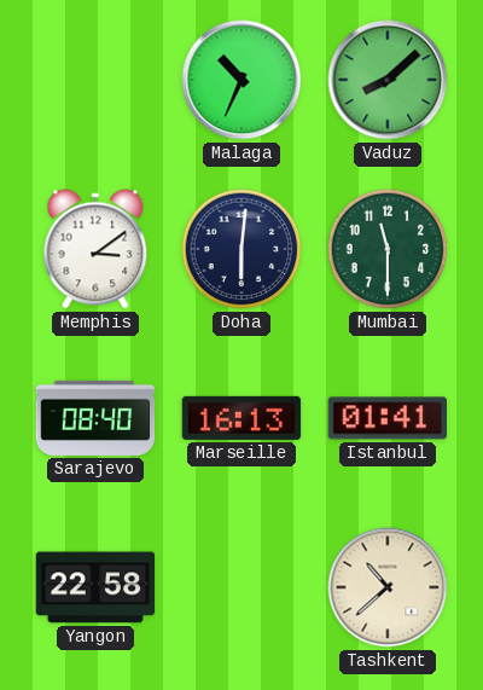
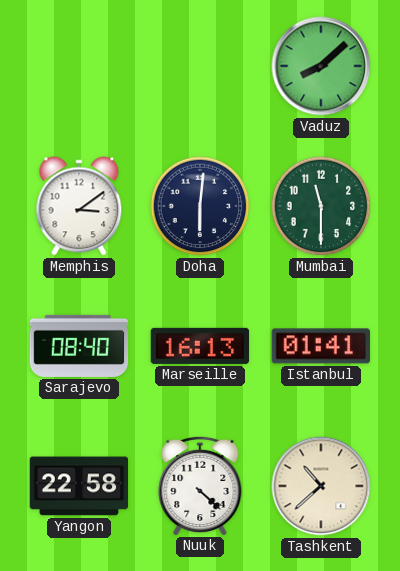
Malaga: 10:34 -> none
Nuuk: none -> 4:22
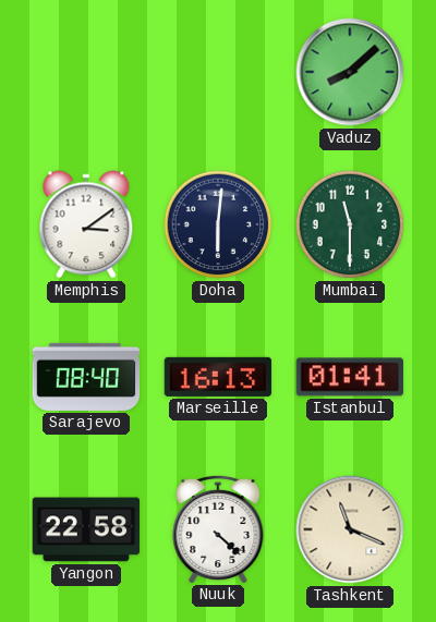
Tashkent: 10:38 -> 11:19
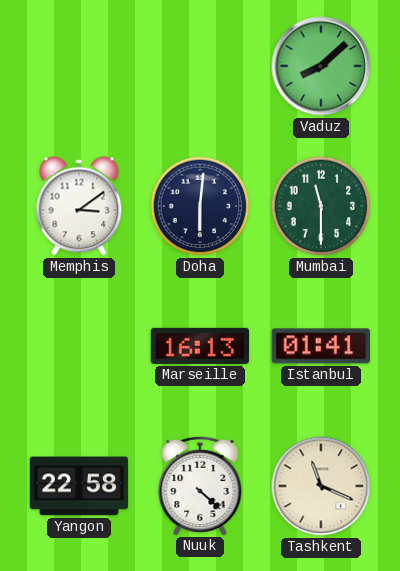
Sarajevo: 08:40 -> none
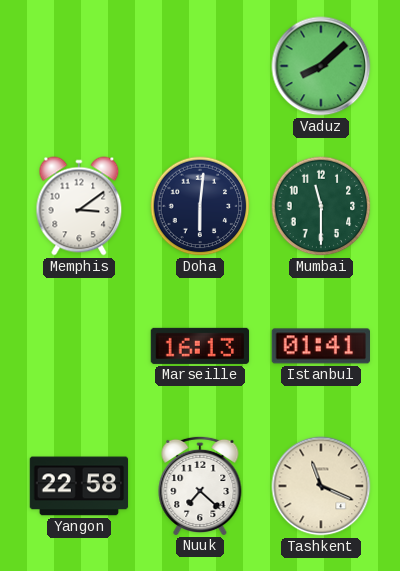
Nuuk: 4:22 -> 7:22
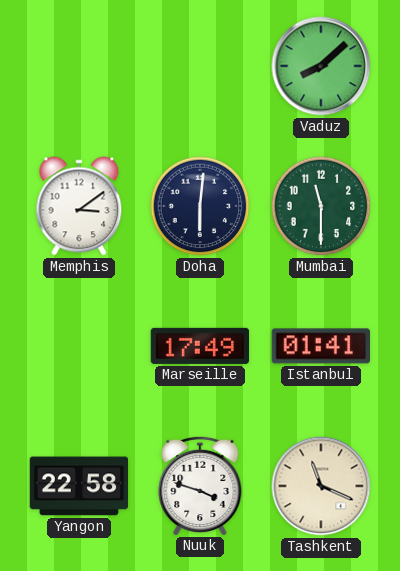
Marseille: 16:13 -> 17:49
Nuuk: 7:22 -> 3:48
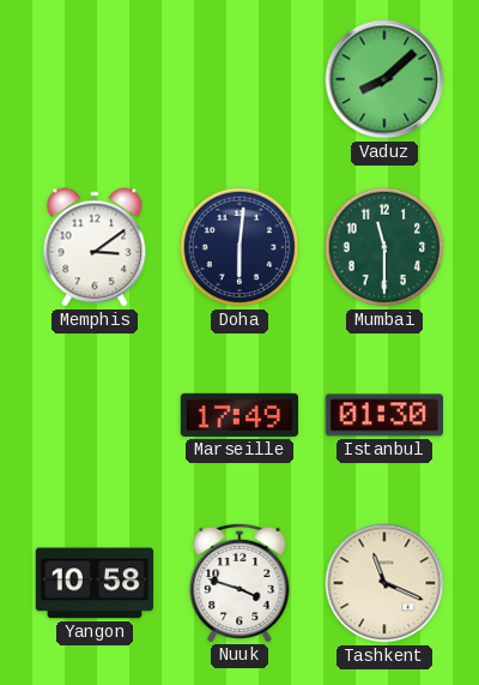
Istanbul: 01:41 -> 01:30
Yangon: 22:58 -> 10:58
